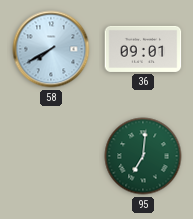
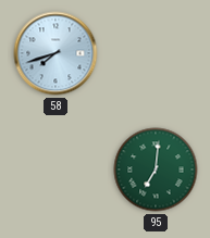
58: 7:40 -> 7:42
36: 09:01 -> none
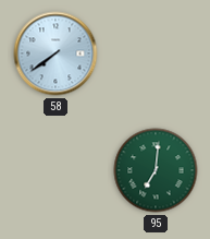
58: 7:42 -> 7:39
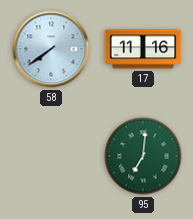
17: none -> 11:16
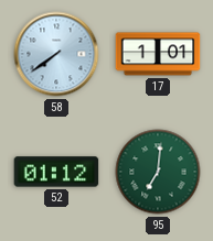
17: 11:16 -> 1:01
52: none -> 01:12
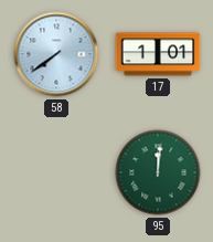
52: 01:12 -> none
95: 7:01 -> 12:01
